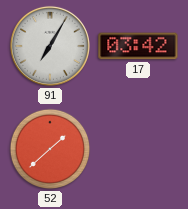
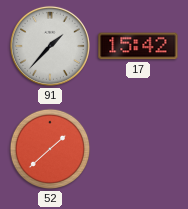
91: 7:05 -> 1:37
17: 03:42 -> 15:42
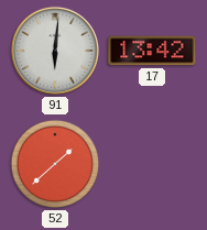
91: 1:37 -> 6:01
17: 15:42 -> 13:42
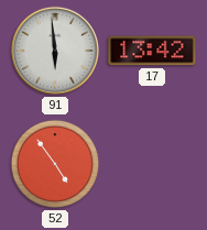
91: 6:01 -> 5:59
52: 1:38 -> 4:54
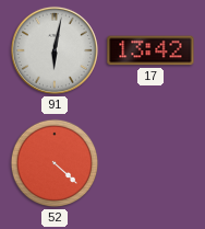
91: 5:59 -> 6:02
52: 4:54 -> 4:22
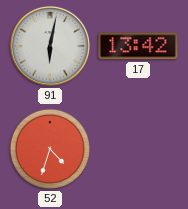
52: 4:22 -> 4:33
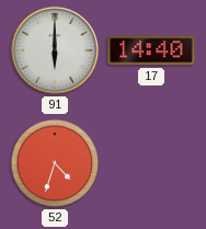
91: 6:02 -> 6:00
17: 13:42 -> 14:40
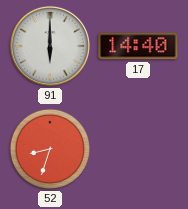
52: 4:33 -> 8:33
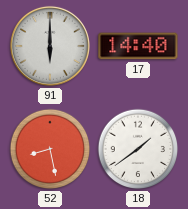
52: 8:33 -> 8:28
18: none -> 1:39
